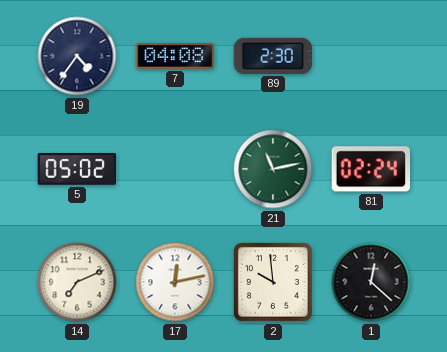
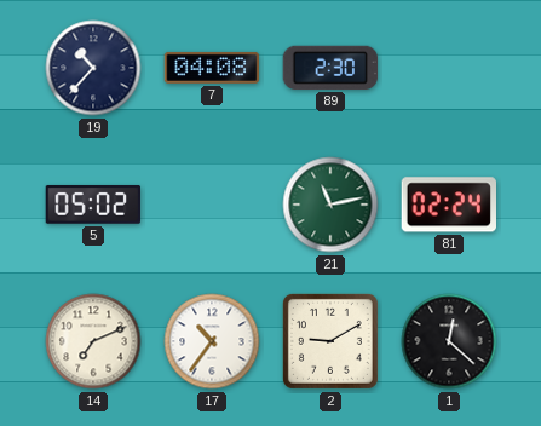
19: 4:36 -> 10:37
17: 12:13 -> 10:36
2: 9:59 -> 9:10
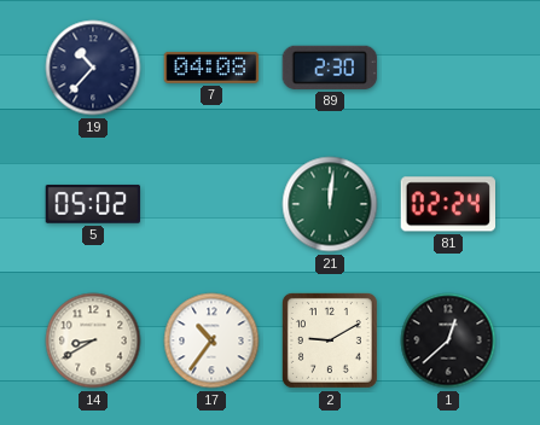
21: 11:13 -> 12:01
14: 7:11 -> 8:40
1: 12:22 -> 12:38
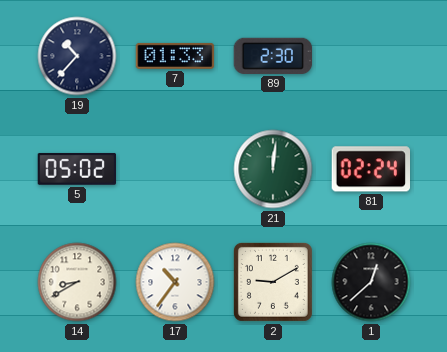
7: 04:08 -> 01:33
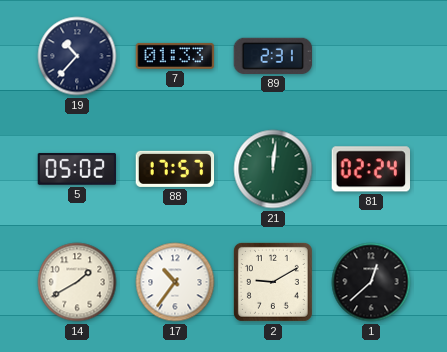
89: 2:30 -> 2:31
88: none -> 17:57
14: 8:40 -> 1:40
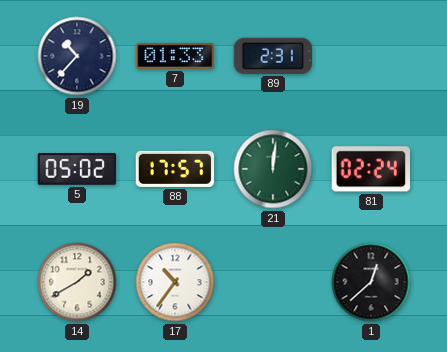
2: 9:10 -> none
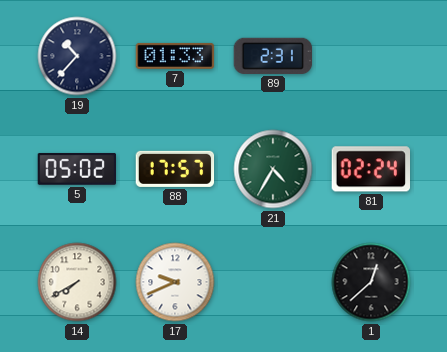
21: 12:01 -> 4:35
14: 1:40 -> 7:40
17: 10:36 -> 9:41
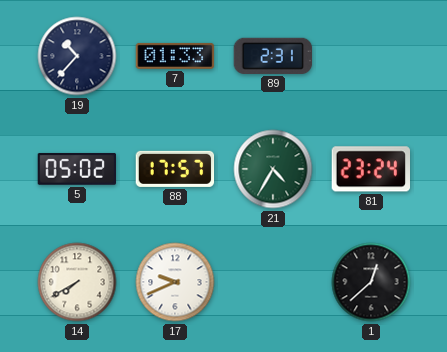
81: 02:24 -> 23:24
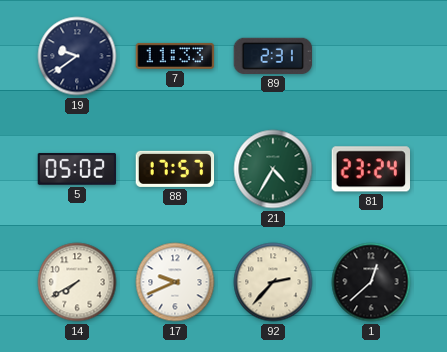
19: 10:37 -> 9:39
7: 01:33 -> 11:33
92: none -> 2:37
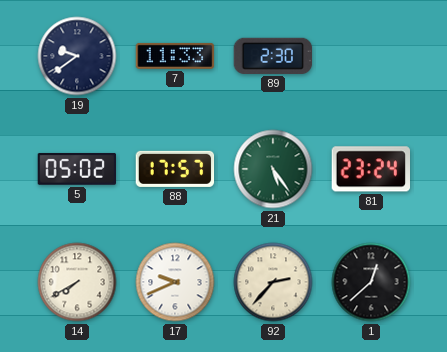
89: 2:31 -> 2:30
21: 4:35 -> 5:24
